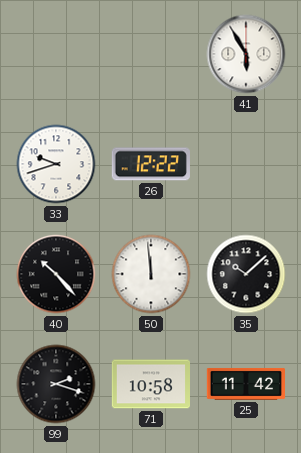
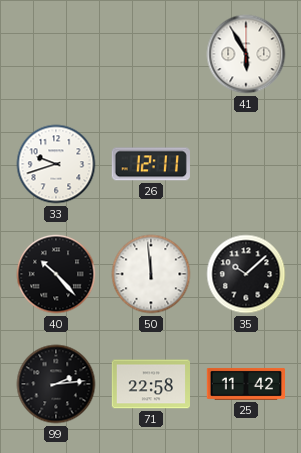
26: 12:22 -> 12:11
99: 2:18 -> 2:14
71: 10:58 -> 22:58
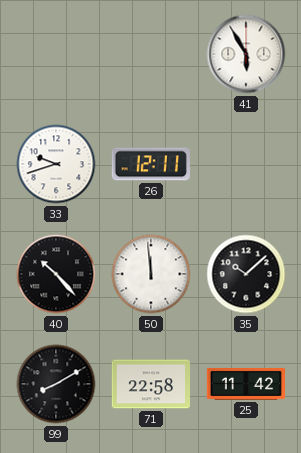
99: 2:14 -> 8:10
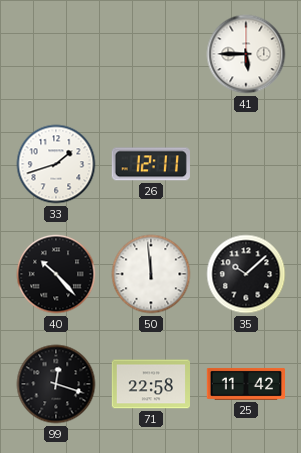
41: 5:55 -> 5:45
33: 9:42 -> 1:42
99: 8:10 -> 12:18
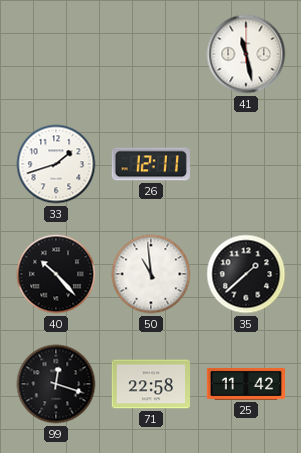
41: 5:45 -> 11:28
50: 11:59 -> 10:59
35: 10:08 -> 1:38
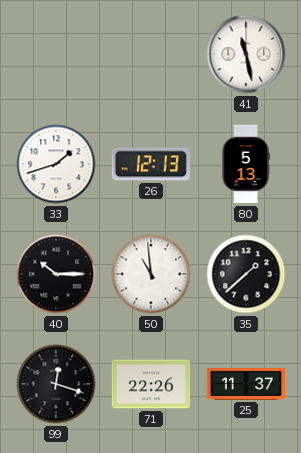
26: 12:11 -> 12:13
80: none -> 5:13
40: 10:23 -> 10:15
71: 22:58 -> 22:26
25: 11:42 -> 11:37
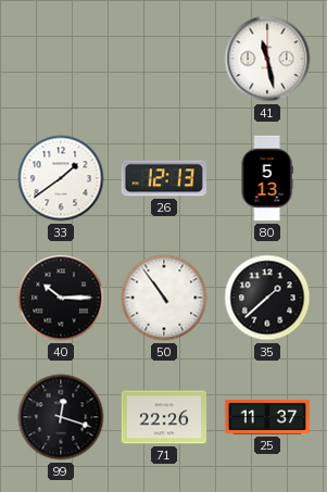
33: 1:42 -> 1:39
50: 10:59 -> 10:54
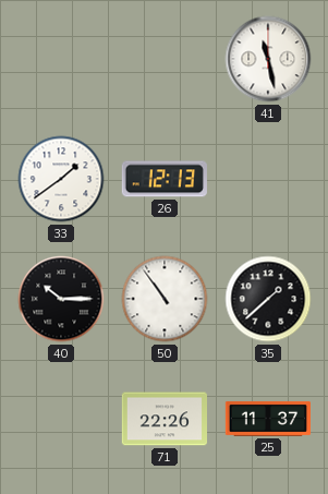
80: 5:13 -> none
99: 12:18 -> none
